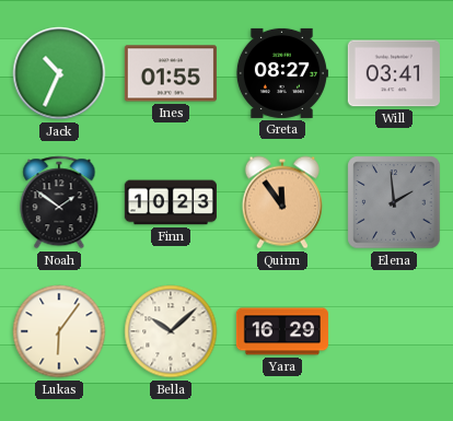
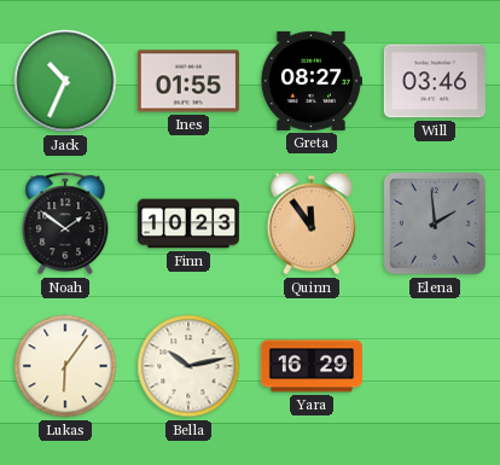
Will: 03:41 -> 03:46
Bella: 10:08 -> 10:13
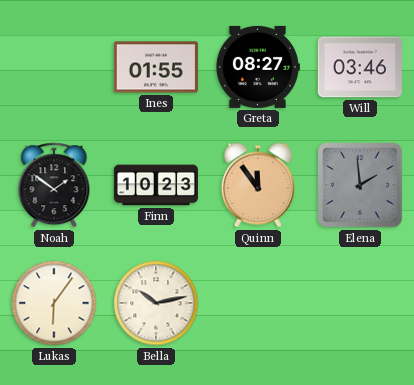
Jack: 10:34 -> none
Yara: 16:29 -> none
